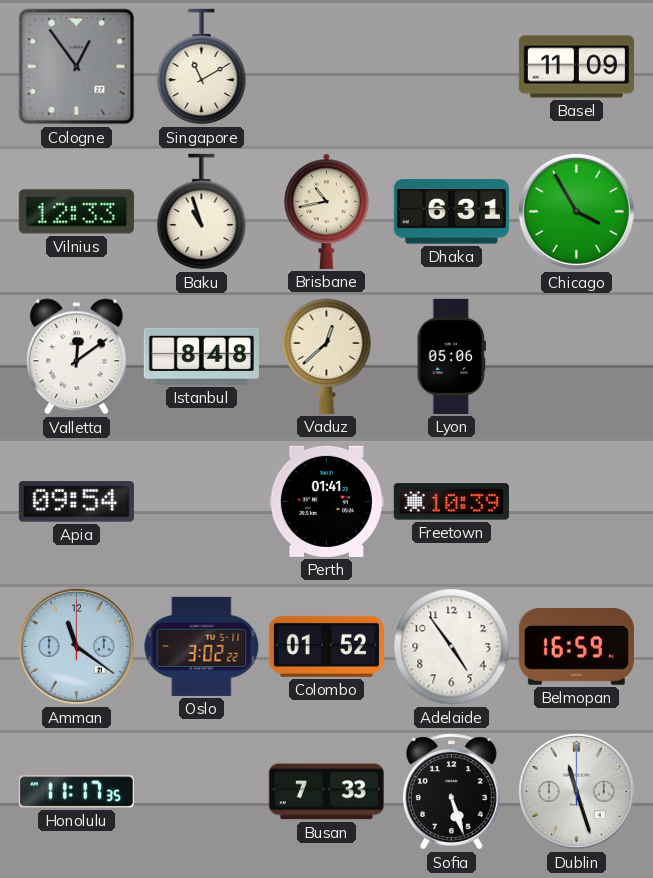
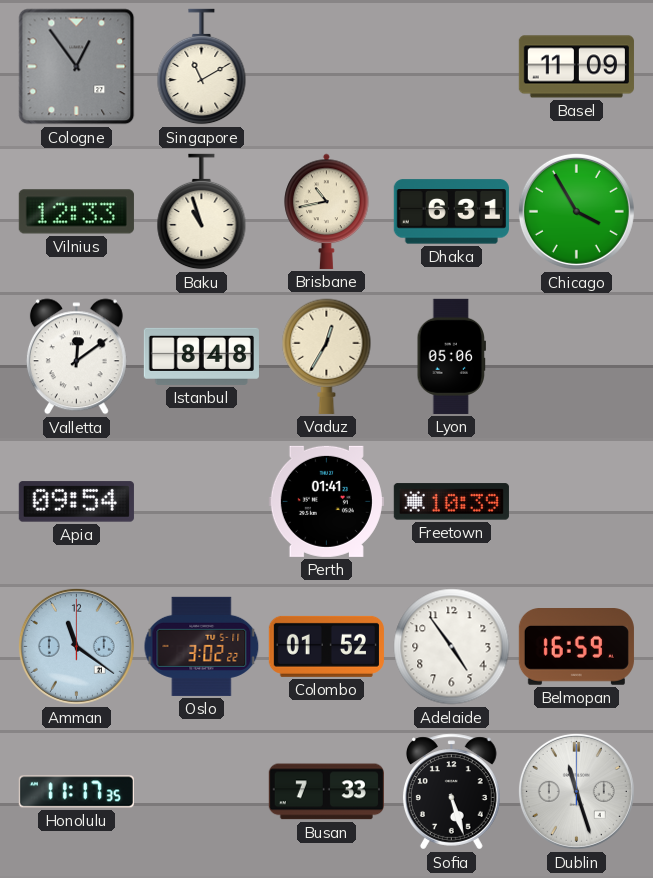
Vaduz: 12:38 -> 12:35
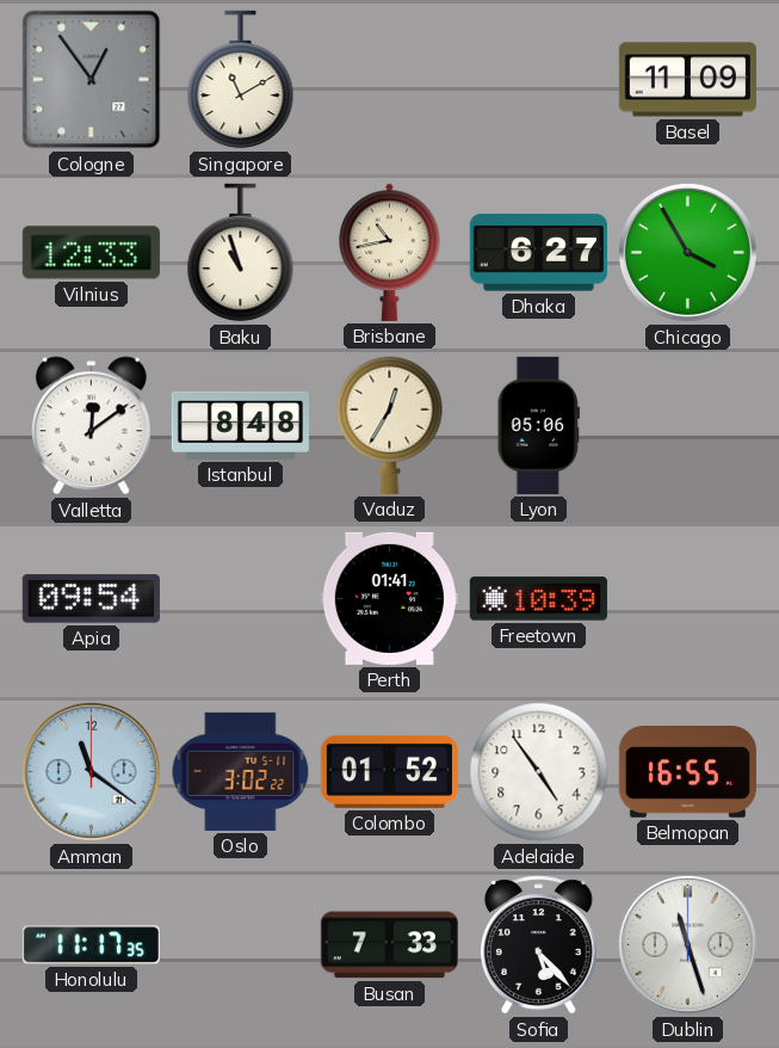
Dhaka: 6:31 -> 6:27
Belmopan: 16:59 -> 16:55
Sofia: 5:27 -> 5:23
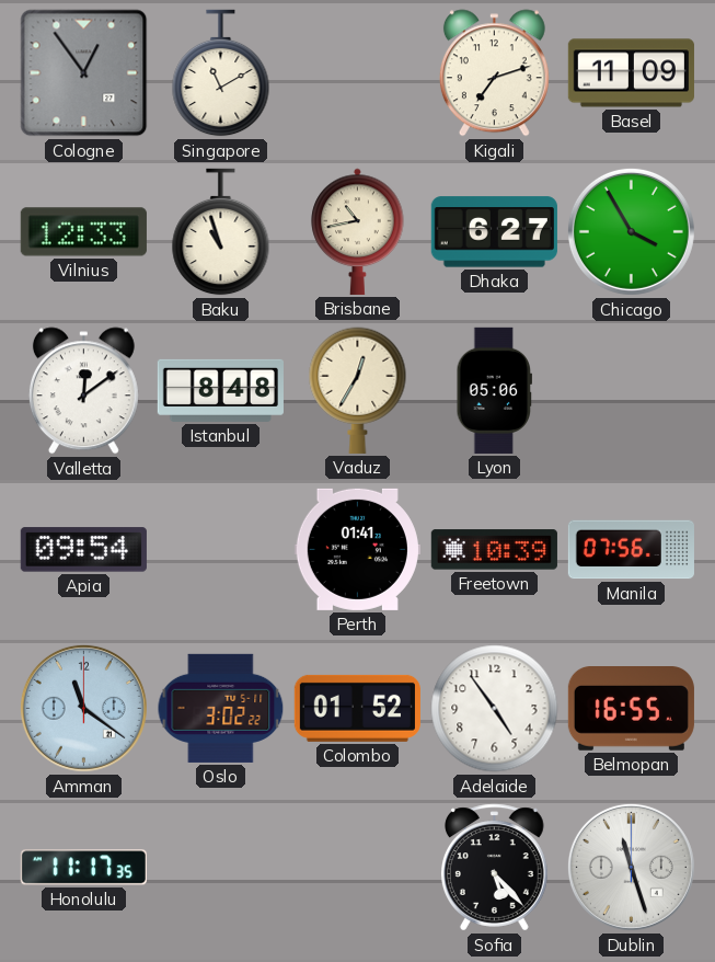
Kigali: none -> 7:12
Manila: none -> 07:56
Busan: 7:33 -> none
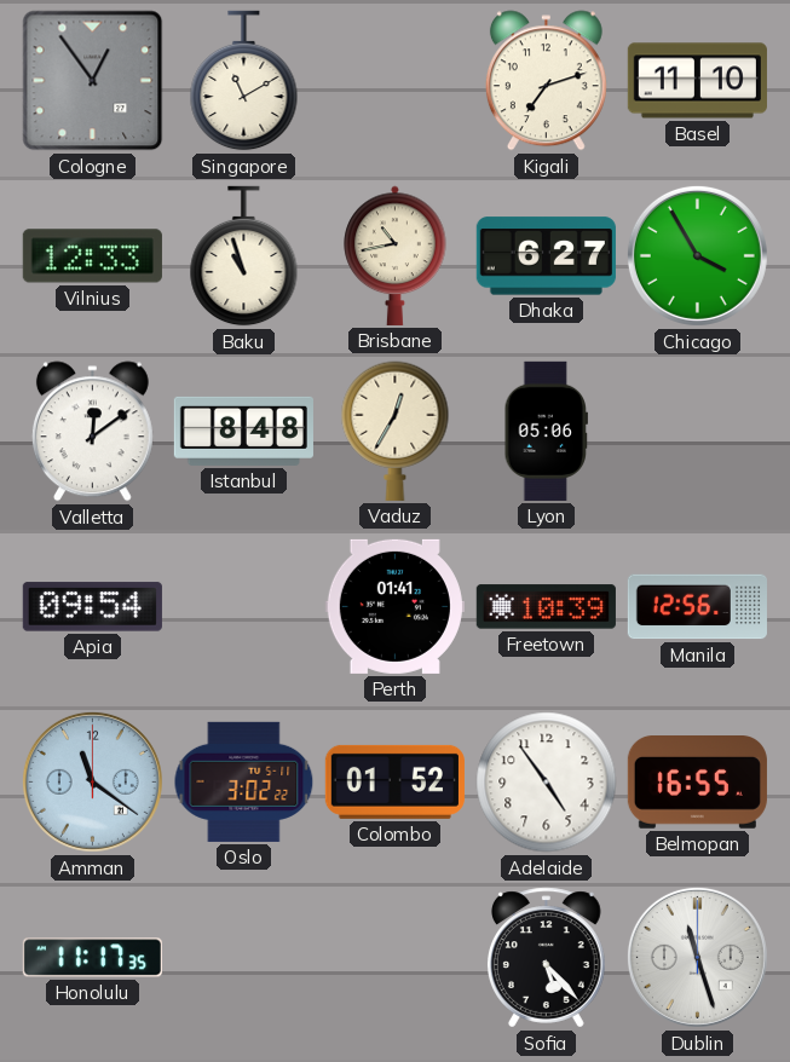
Basel: 11:09 -> 11:10
Manila: 07:56 -> 12:56
